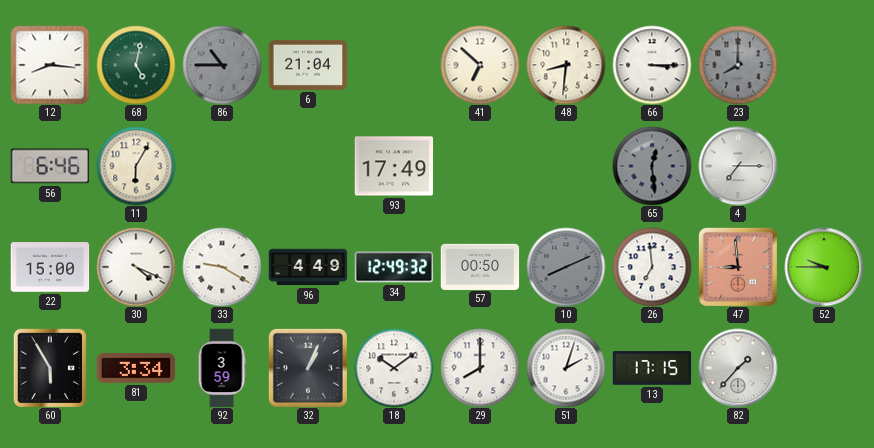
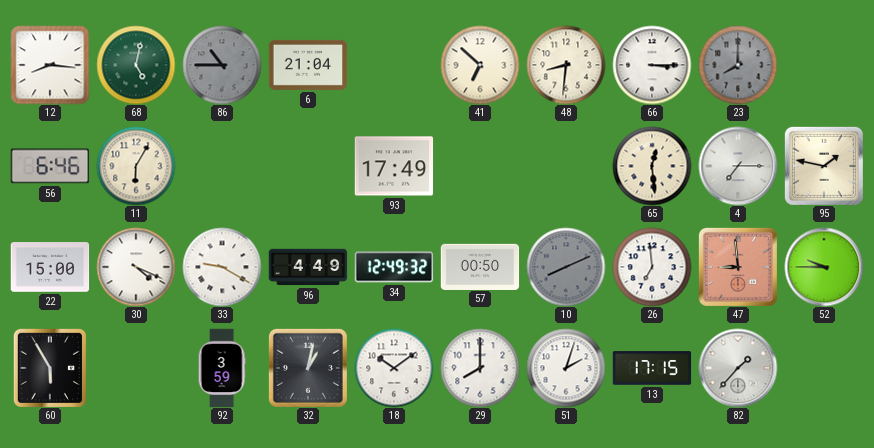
65 dial: grey -> cream
95: none -> 1:47
81: 3:34 -> none
32: 1:04 -> 1:02
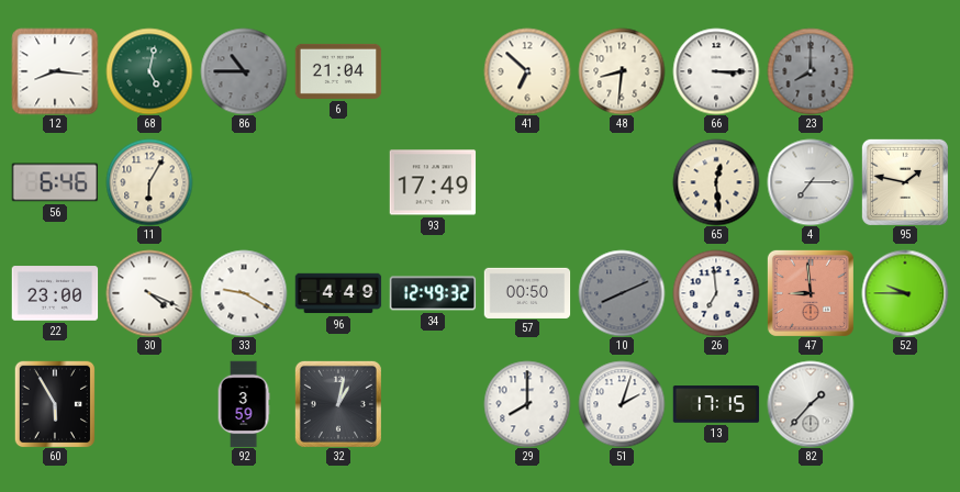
22: 15:00 -> 23:00
18: 10:09 -> none
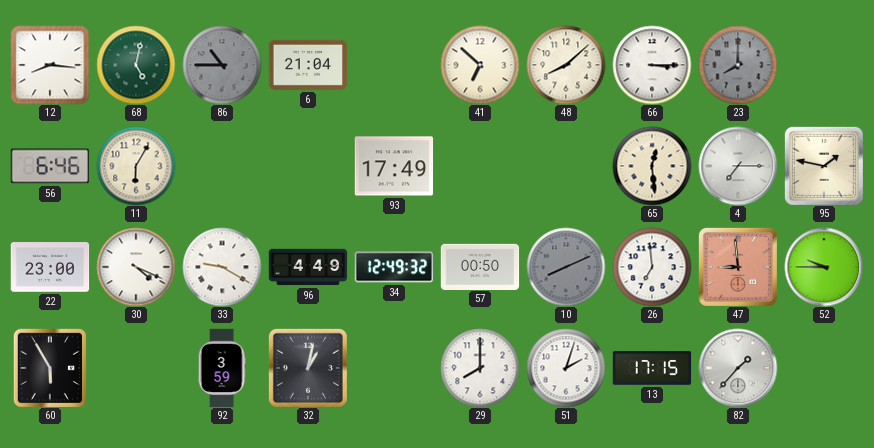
48: 8:31 -> 8:08
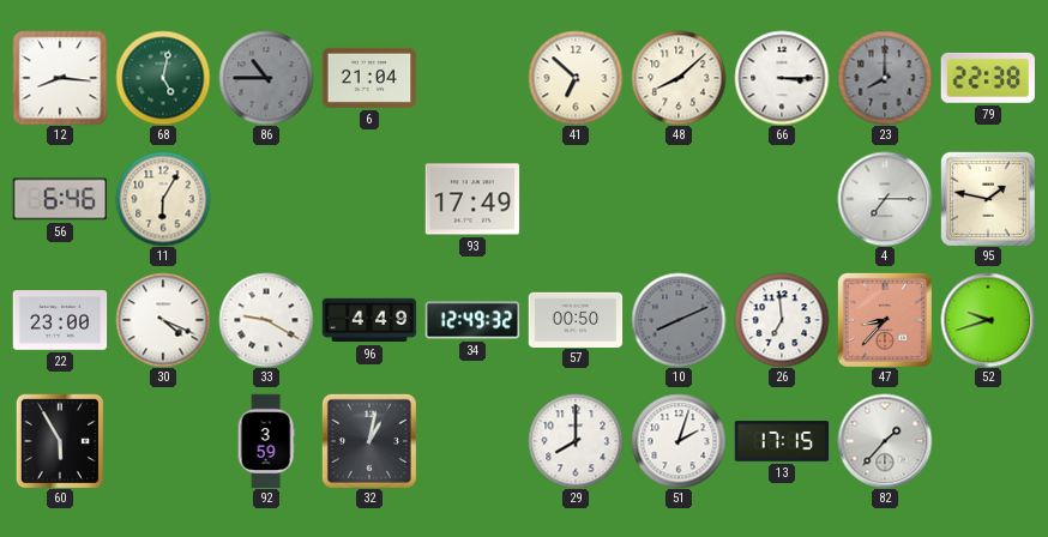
79: none -> 22:38
65: 12:29 -> none
47: 8:59 -> 8:37
52: 9:45 -> 9:42
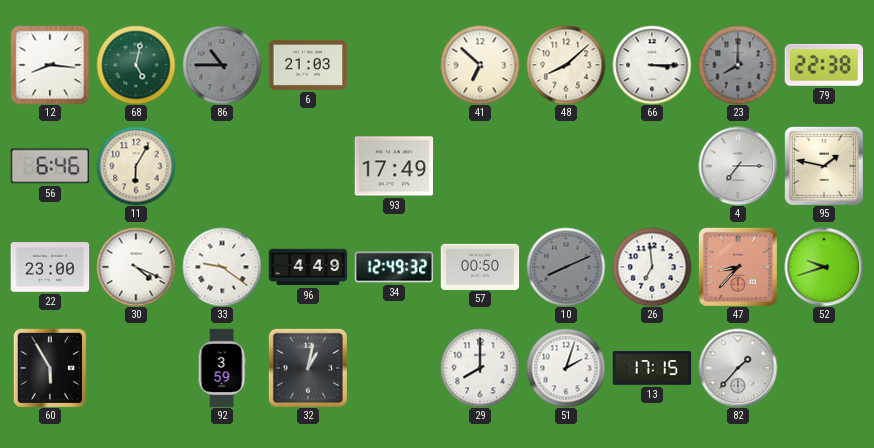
6: 21:04 -> 21:03
33: 9:20 -> 9:21
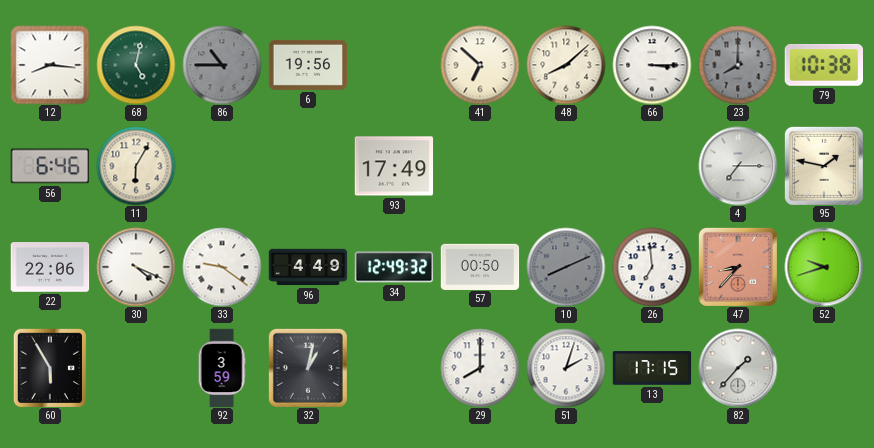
6: 21:03 -> 19:56
79: 22:38 -> 10:38
22: 23:00 -> 22:06
